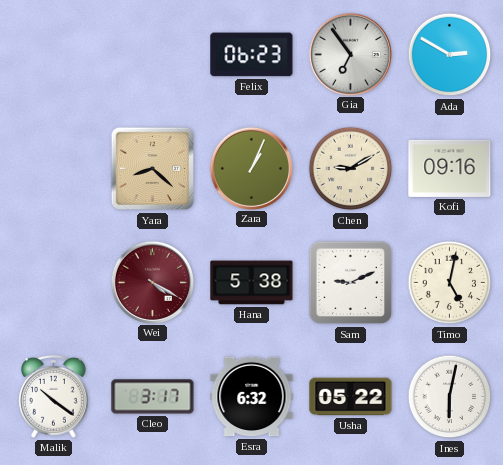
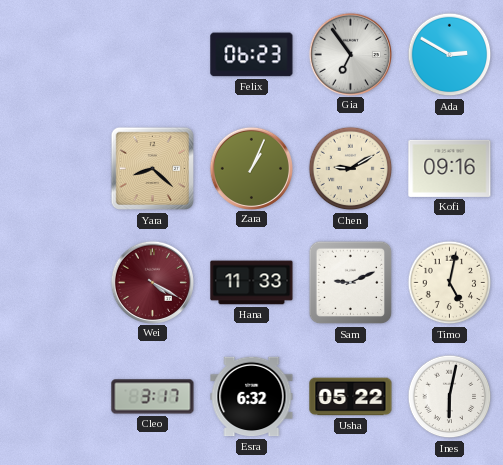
Hana: 5:38 -> 11:33
Malik: 10:21 -> none
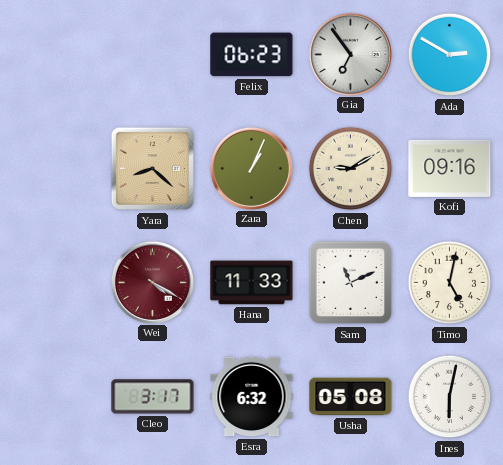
Sam: 9:11 -> 11:11
Usha: 05:22 -> 05:08
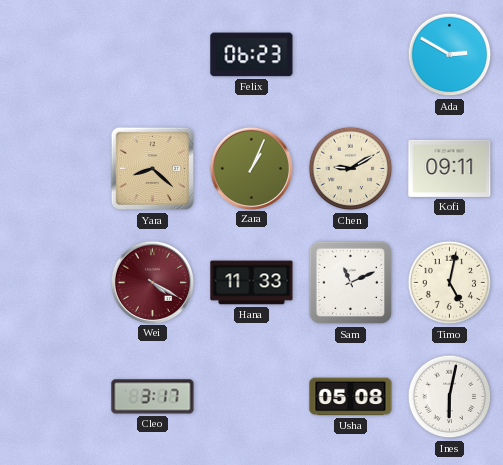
Gia: 6:54 -> none
Kofi: 09:16 -> 09:11
Esra: 6:32 -> none
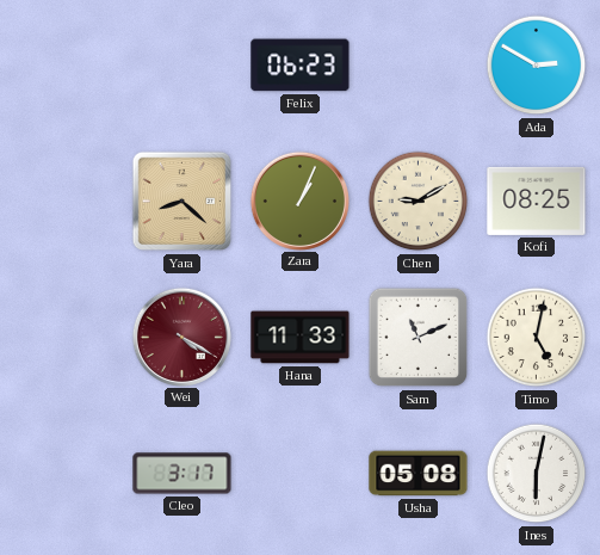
Kofi: 09:11 -> 08:25
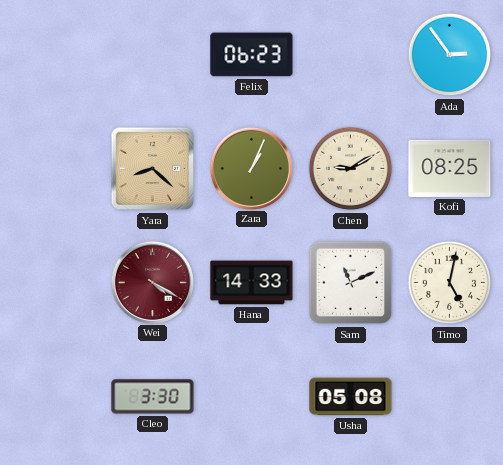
Ada: 2:50 -> 2:54
Hana: 11:33 -> 14:33
Cleo: 3:17 -> 3:30
Ines: 6:02 -> none
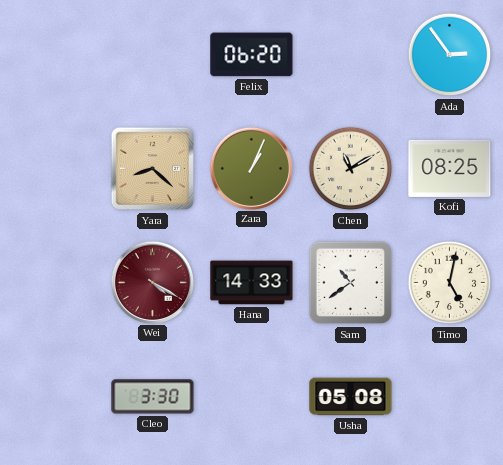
Felix: 06:23 -> 06:20
Chen: 9:10 -> 11:10
Sam: 11:11 -> 10:39
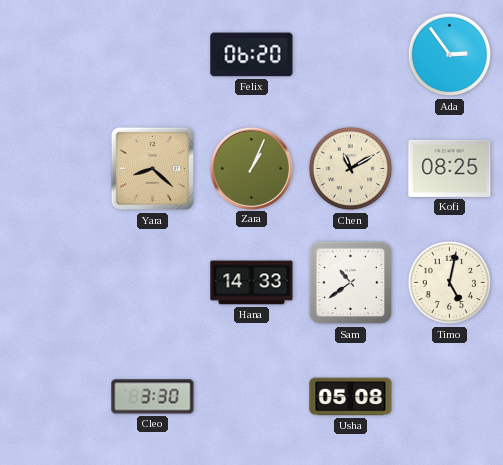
Wei: 4:20 -> none
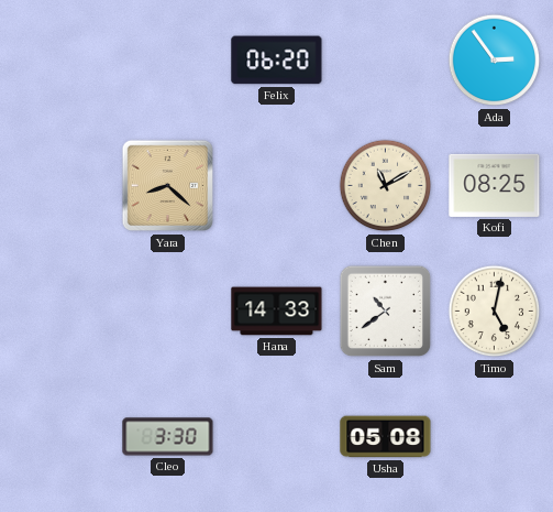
Zara: 1:04 -> none
